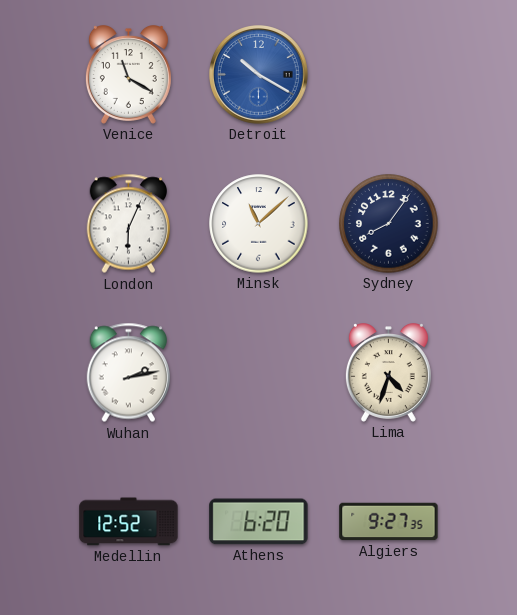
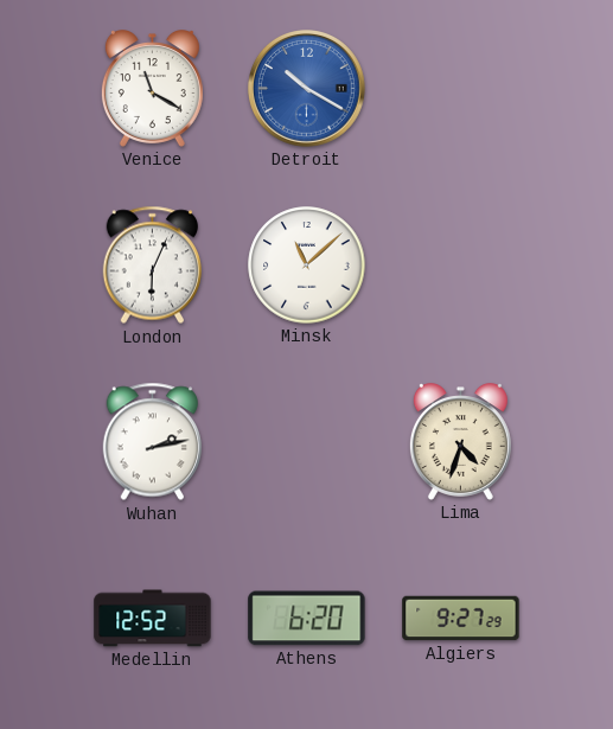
Sydney: 8:06 -> none
Algiers: 9:27:35 -> 9:27:29
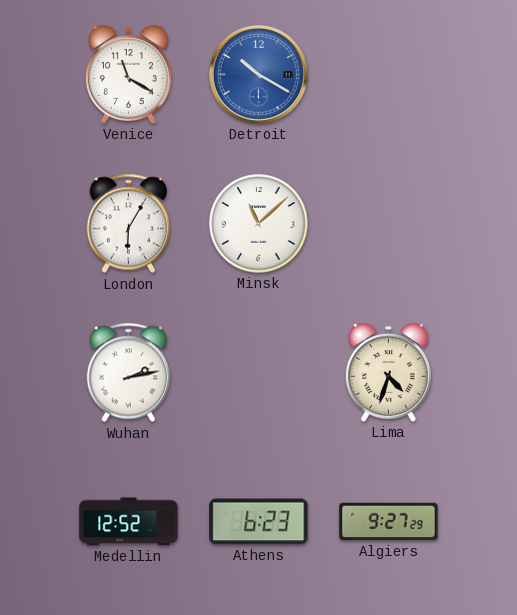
London: 6:04 -> 6:05
Athens: 6:20 -> 6:23
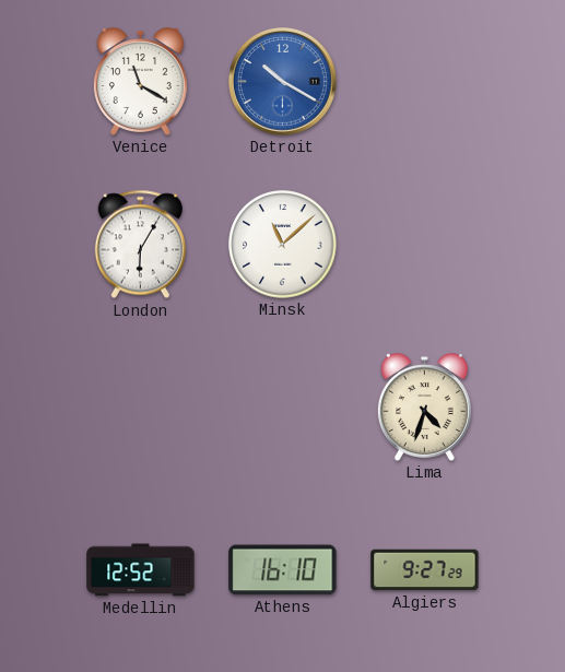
Wuhan: 2:13 -> none
Athens: 6:23 -> 16:10
